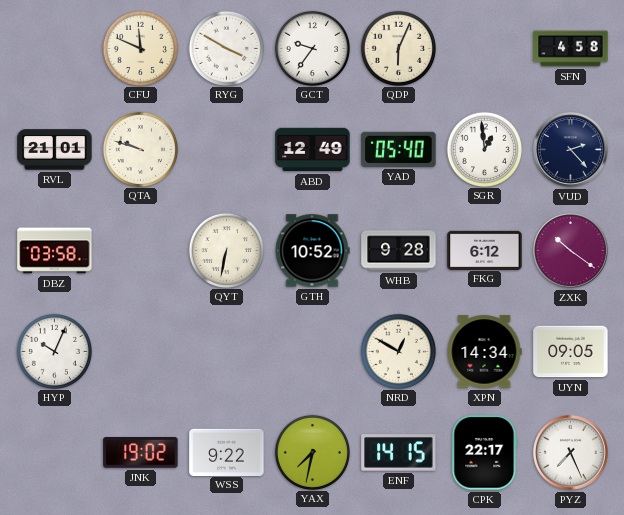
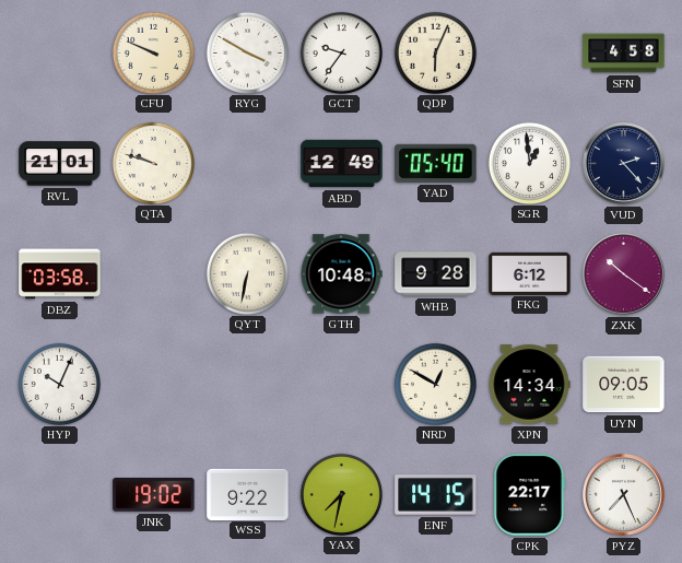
CFU: 11:49 -> 9:49
GTH: 10:52 -> 10:48
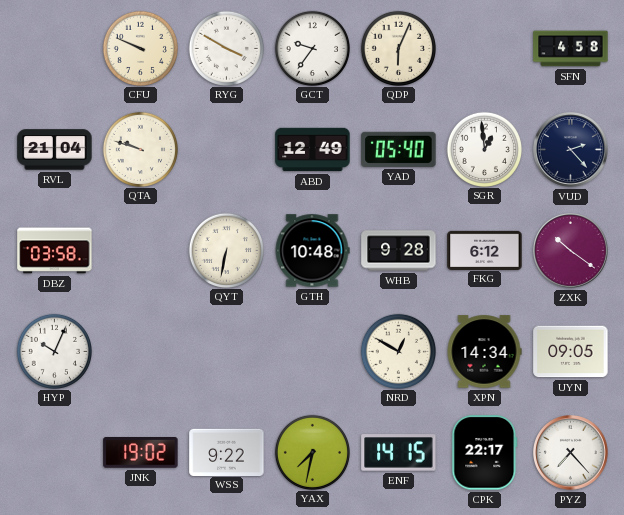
RVL: 21:01 -> 21:04
PYZ: 7:26 -> 7:23
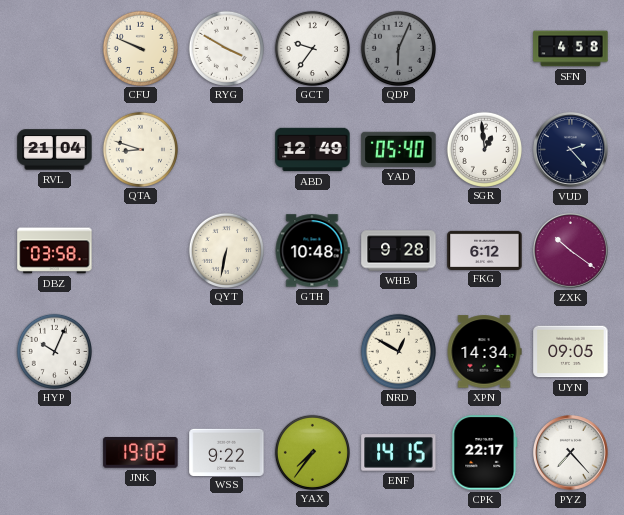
QDP dial: cream -> grey
QTA: 9:48 -> 8:48
YAX: 7:32 -> 7:36
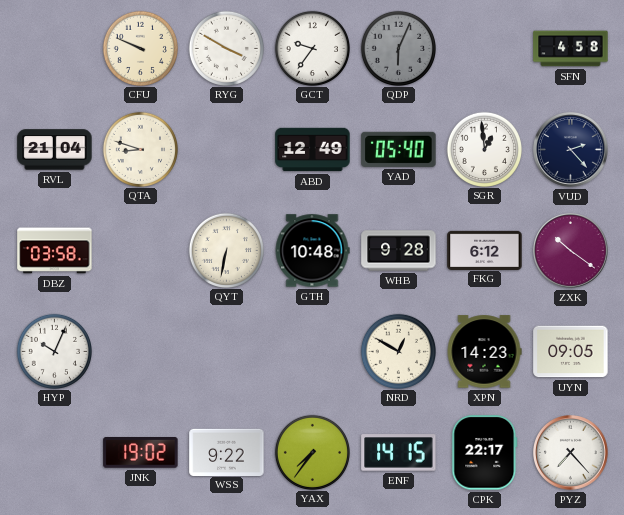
XPN: 14:34 -> 14:23
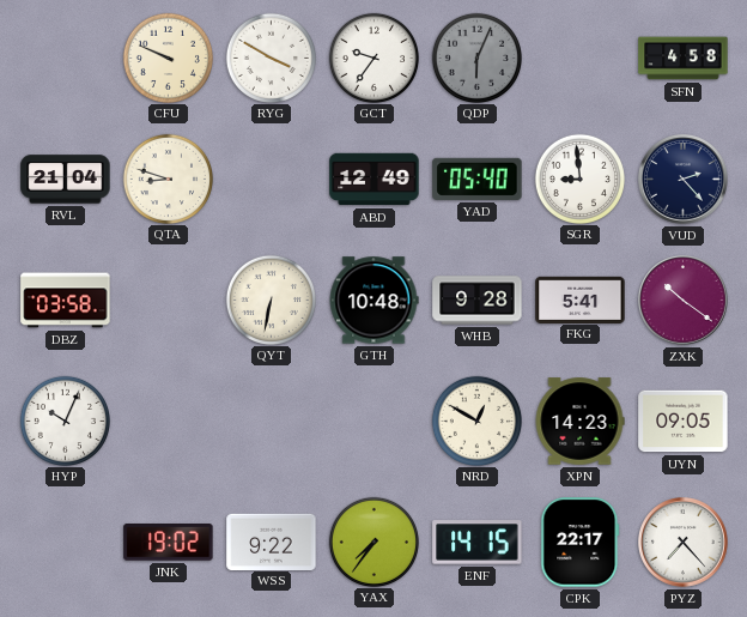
SGR: 12:59 -> 8:59
FKG: 6:12 -> 5:41
